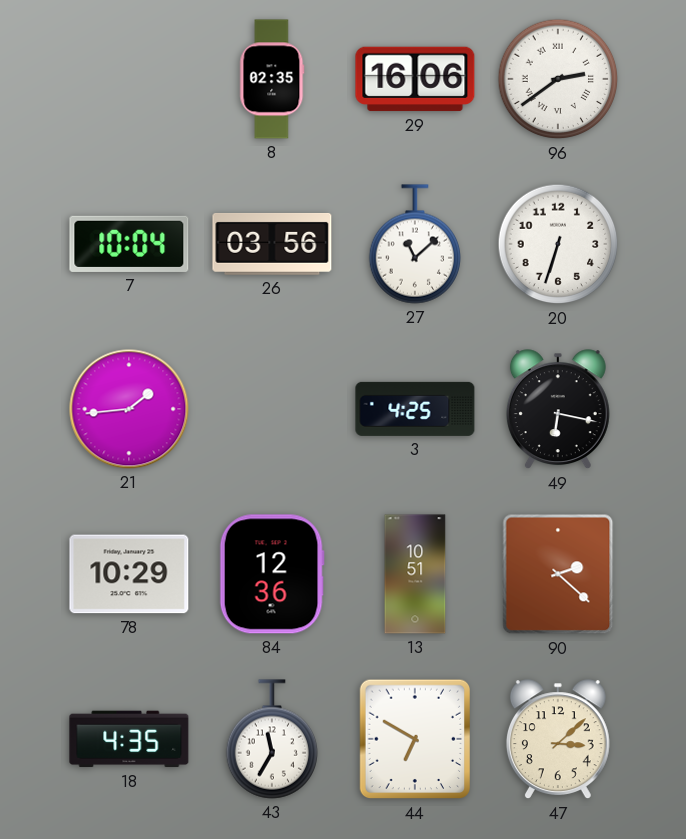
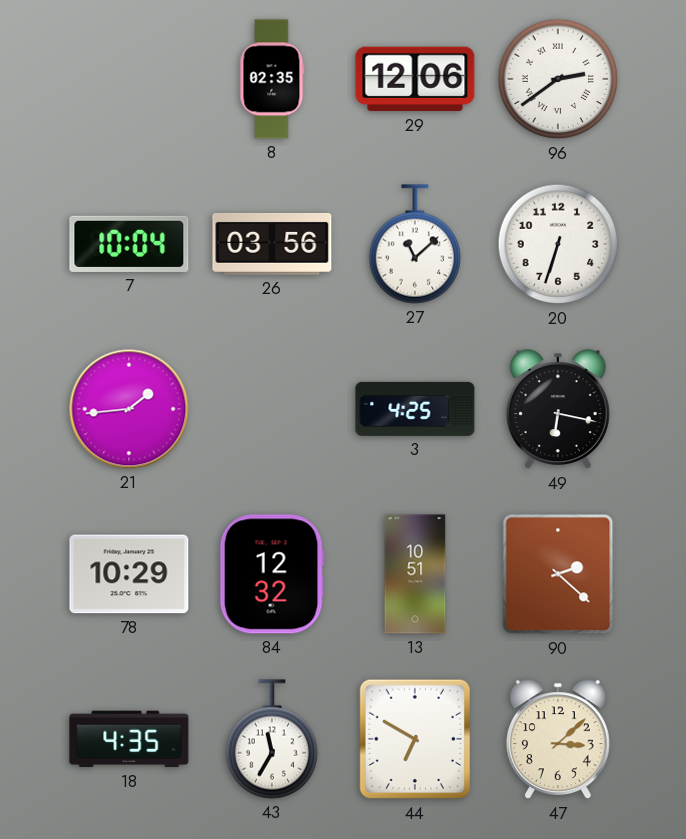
29: 16:06 -> 12:06
84: 12:36 -> 12:32
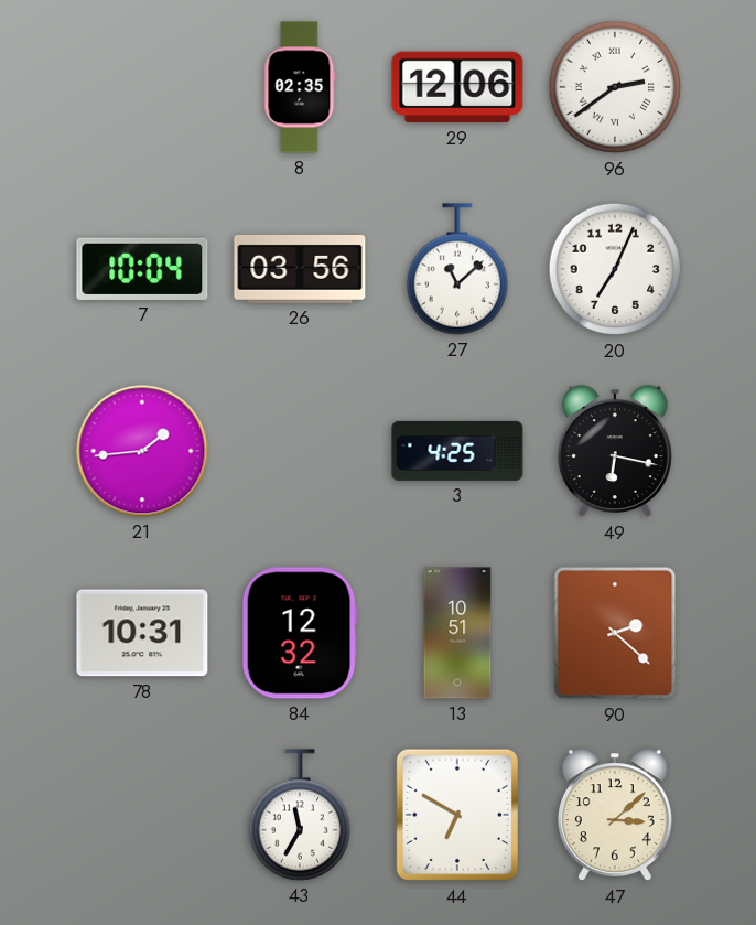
20: 6:33 -> 7:04
78: 10:29 -> 10:31
18: 4:35 -> none
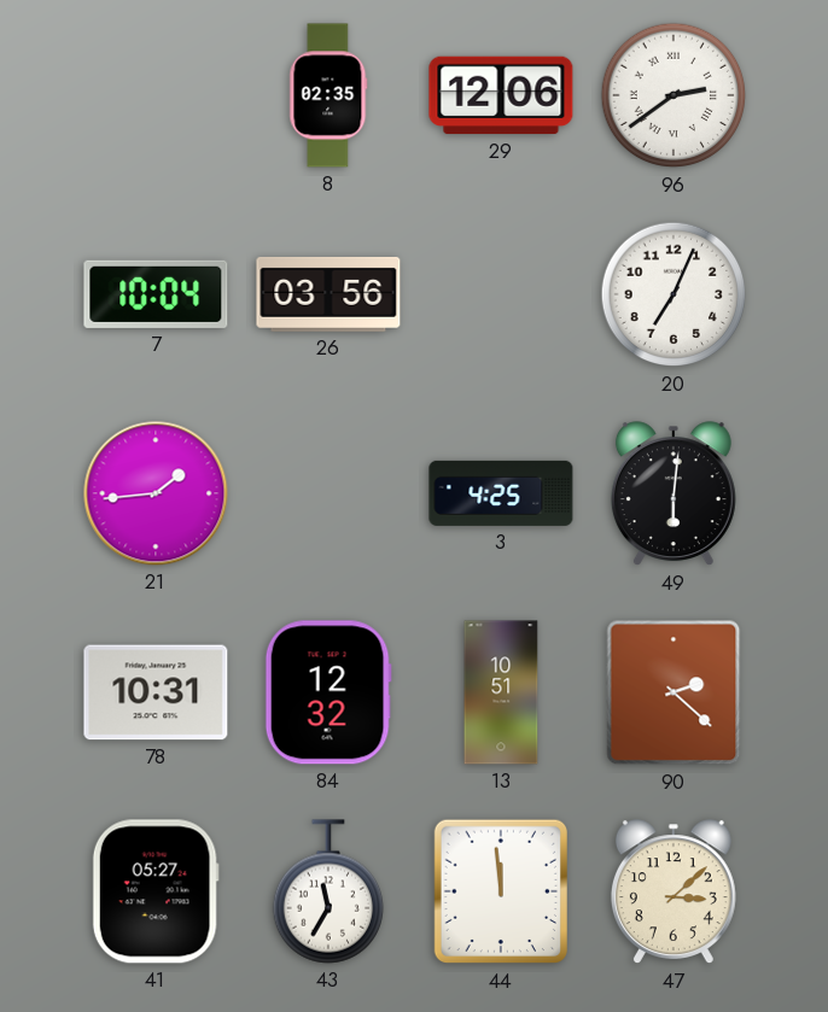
27: 11:08 -> none
49: 6:17 -> 6:01
41: none -> 05:27
44: 6:50 -> 11:59
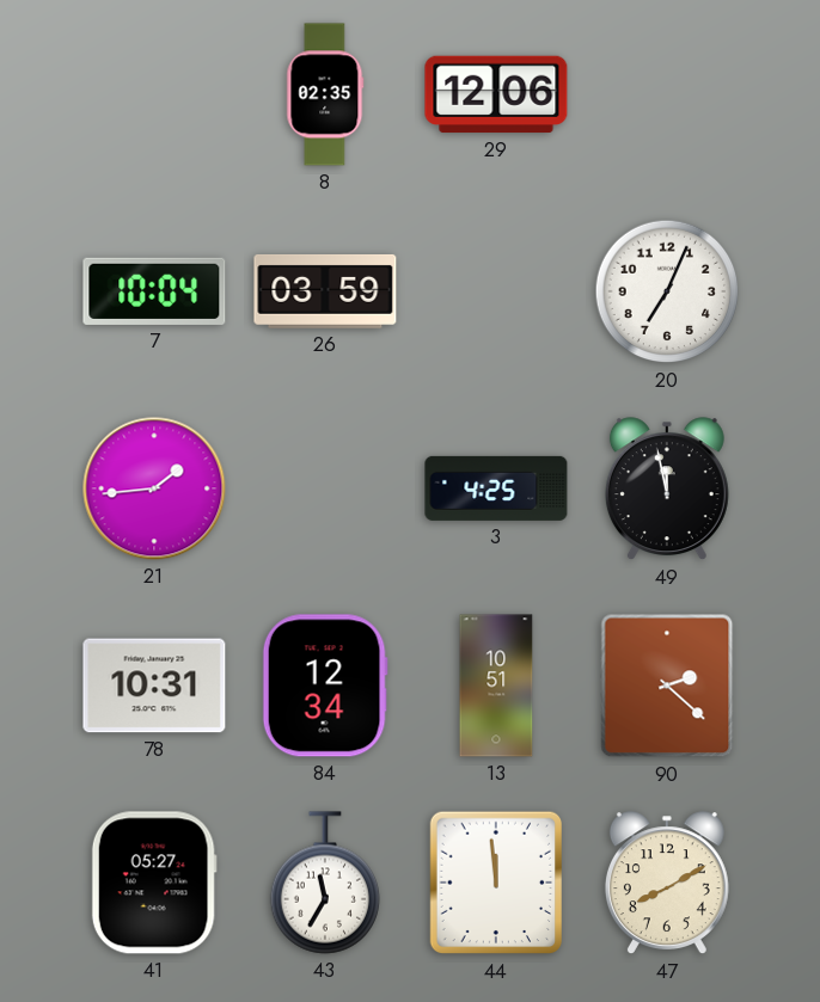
96: 2:39 -> none
26: 03:56 -> 03:59
49: 6:01 -> 11:58
84: 12:32 -> 12:34
47: 3:08 -> 8:10
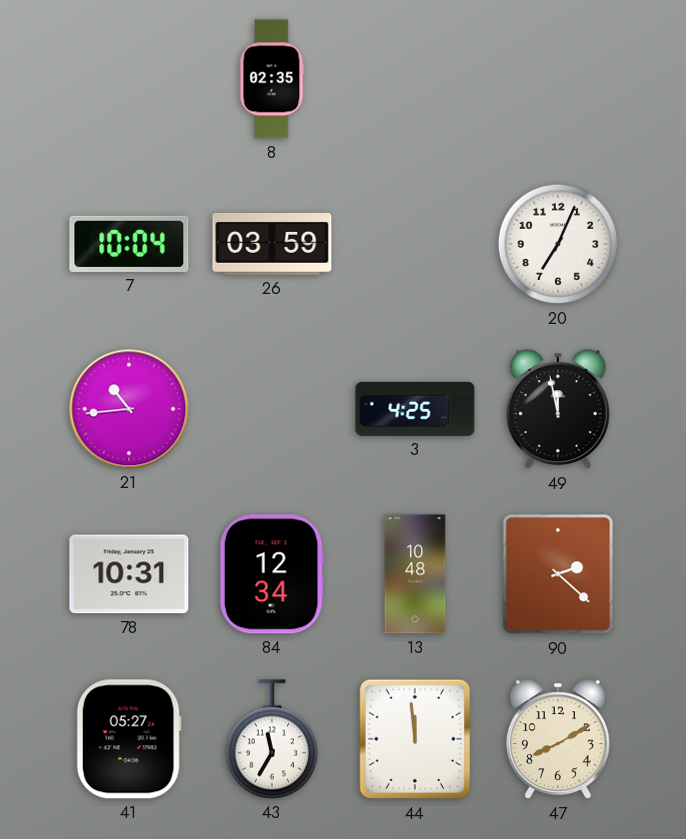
29: 12:06 -> none
21: 1:44 -> 10:44
13: 10:51 -> 10:48
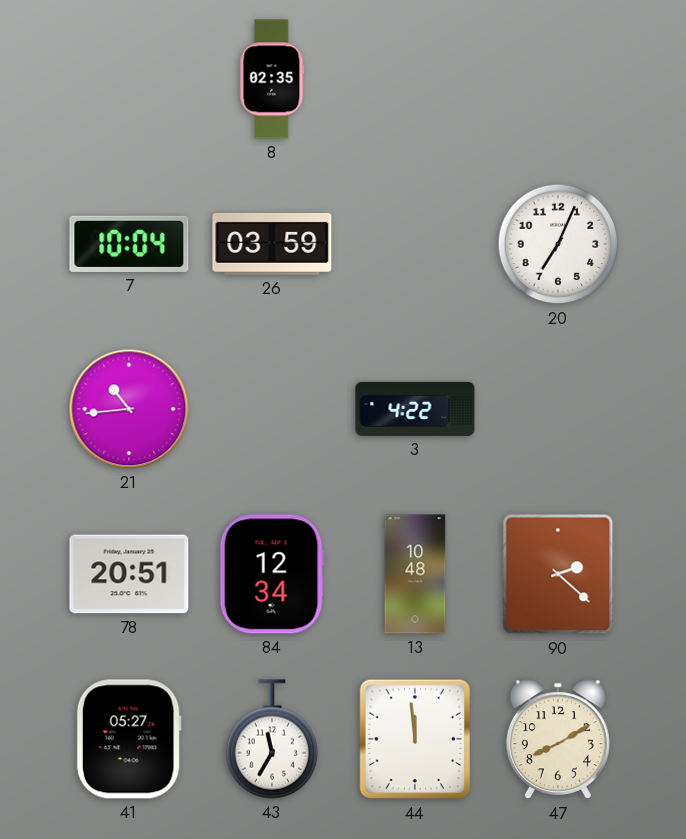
3: 4:25 -> 4:22
49: 11:58 -> none
78: 10:31 -> 20:51
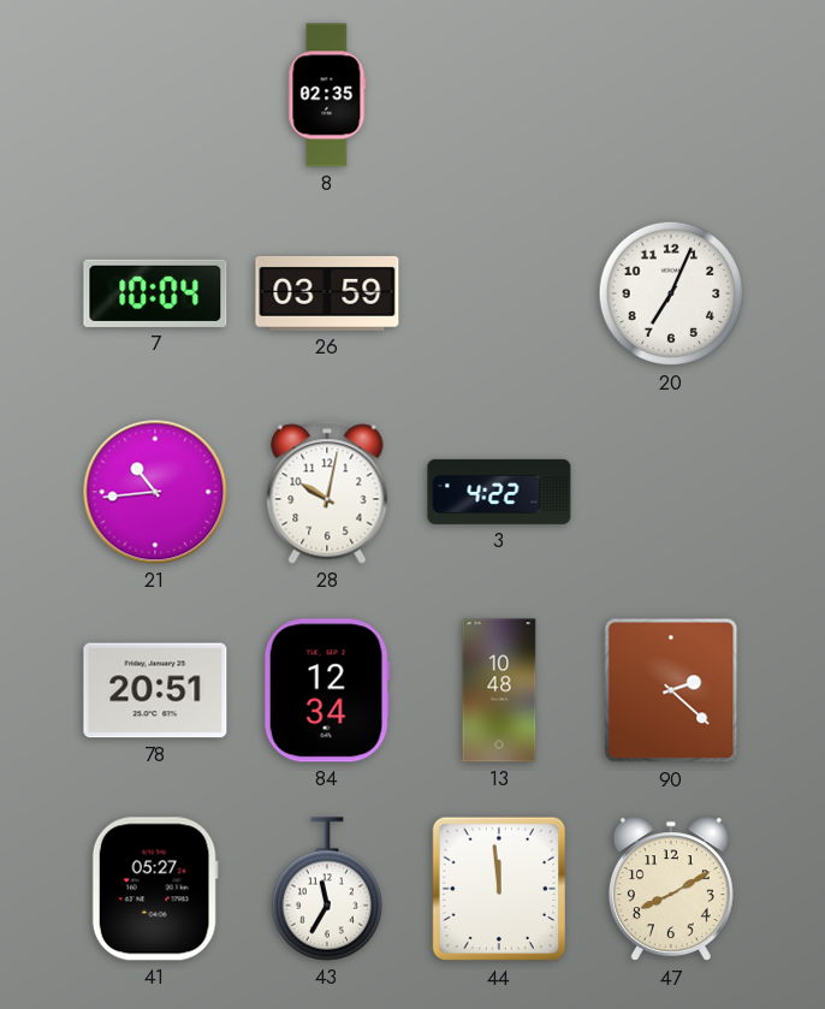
28: none -> 10:02
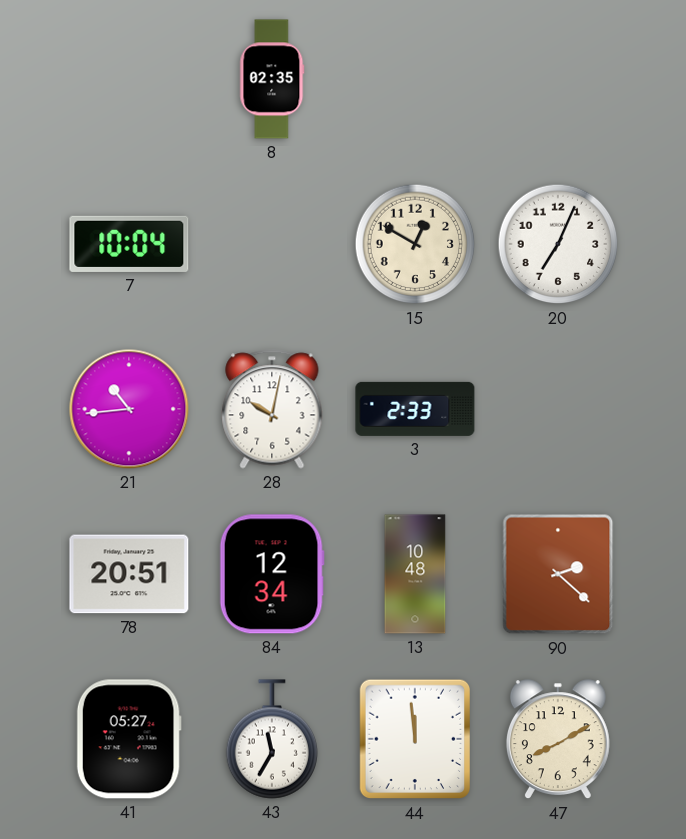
26: 03:59 -> none
15: none -> 12:50
3: 4:22 -> 2:33
